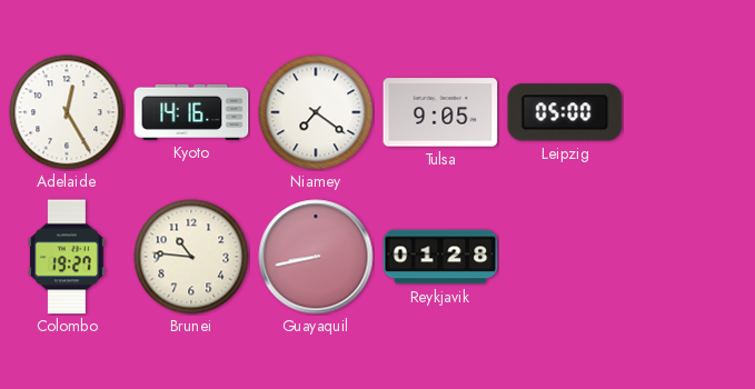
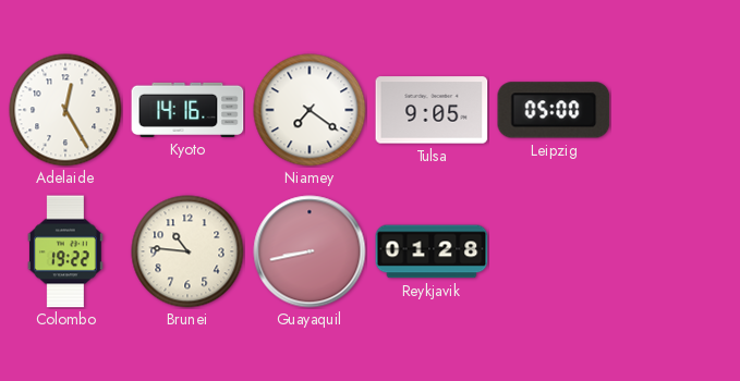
Colombo: 19:27 -> 19:22
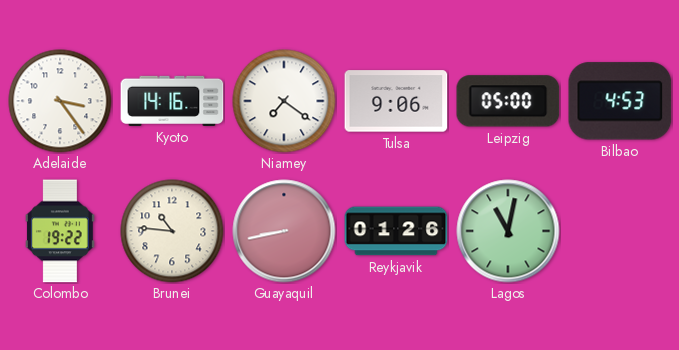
Adelaide: 12:25 -> 3:24
Tulsa: 9:05 -> 9:06
Bilbao: none -> 4:53
Reykjavik: 01:28 -> 01:26
Lagos: none -> 11:02
